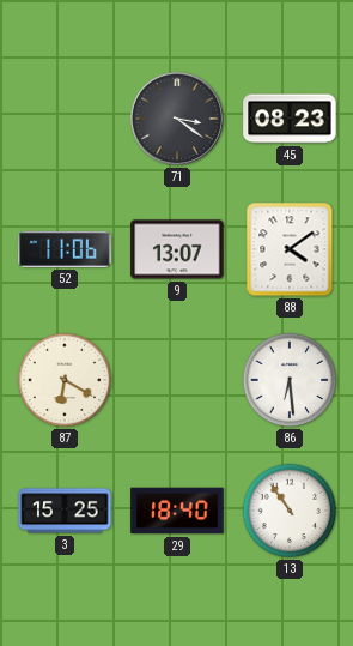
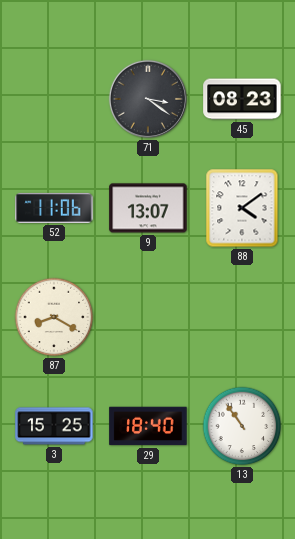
87: 6:20 -> 8:20
86: 6:29 -> none
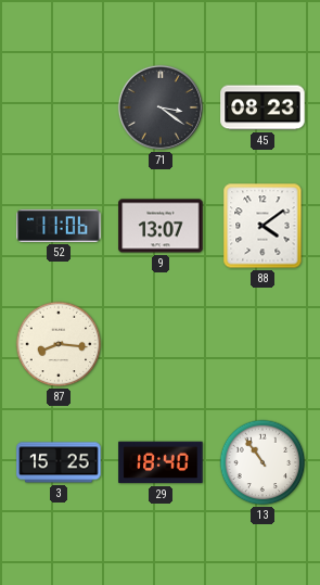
87: 8:20 -> 8:16
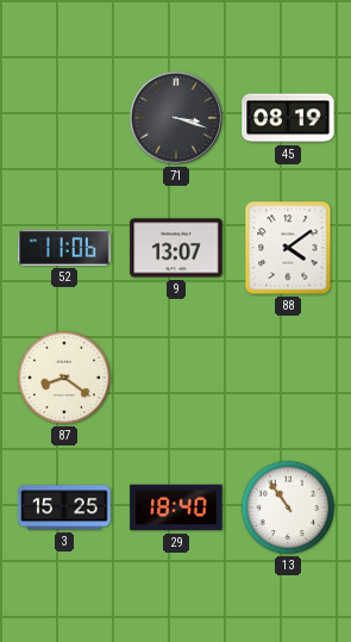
71: 3:21 -> 3:18
45: 08:23 -> 08:19
87: 8:16 -> 8:21
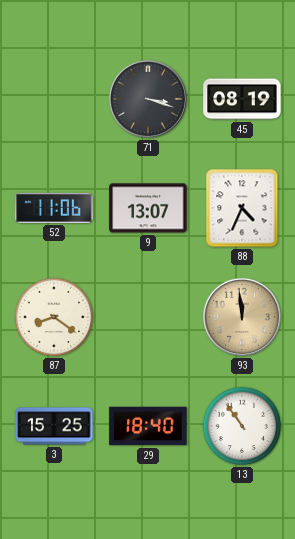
88: 4:09 -> 4:34
93: none -> 11:59
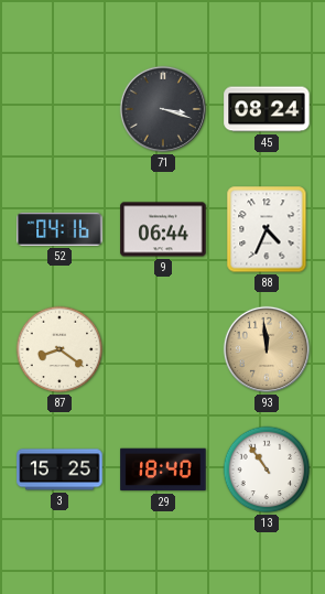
45: 08:19 -> 08:24
52: 11:06 -> 04:16
9: 13:07 -> 06:44
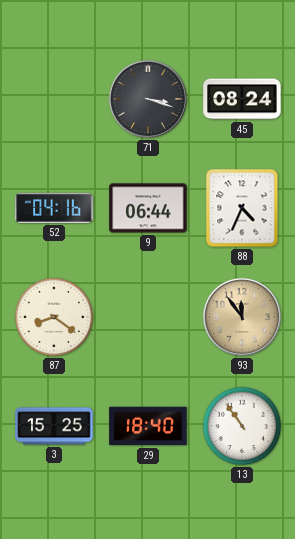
93: 11:59 -> 11:54
